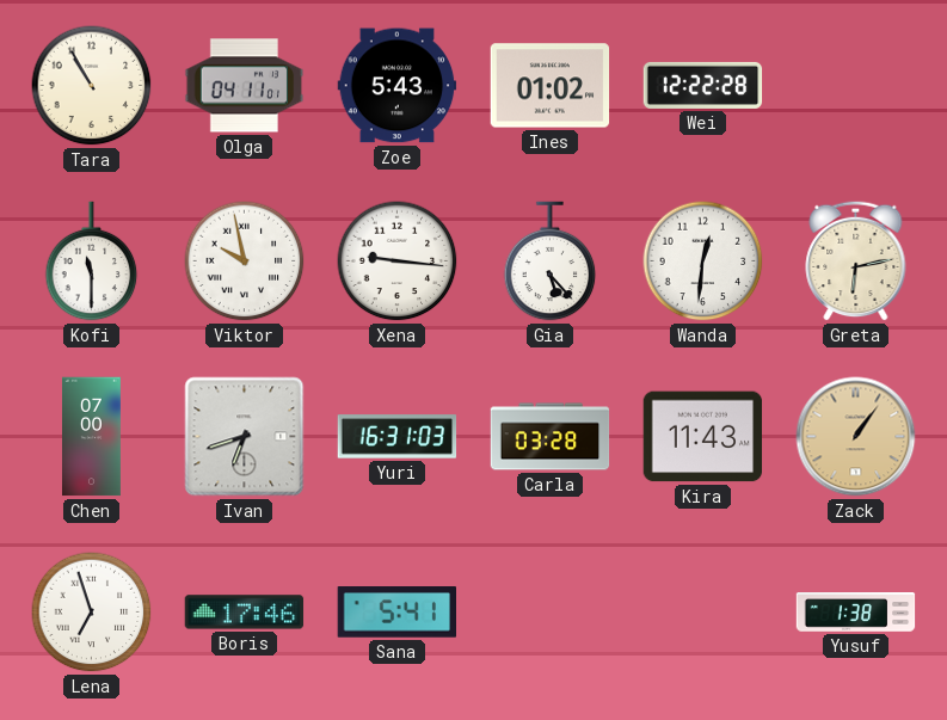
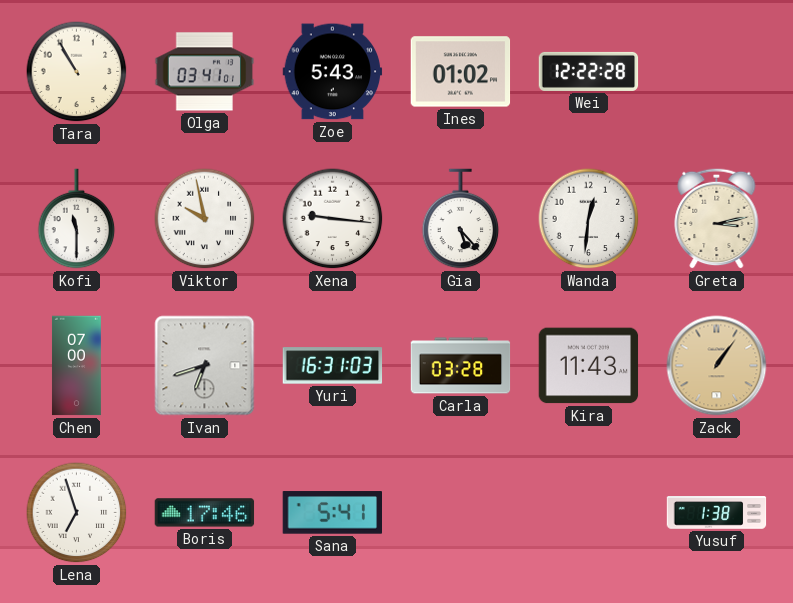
Olga: 04:11 -> 03:41
Greta: 6:13 -> 3:13
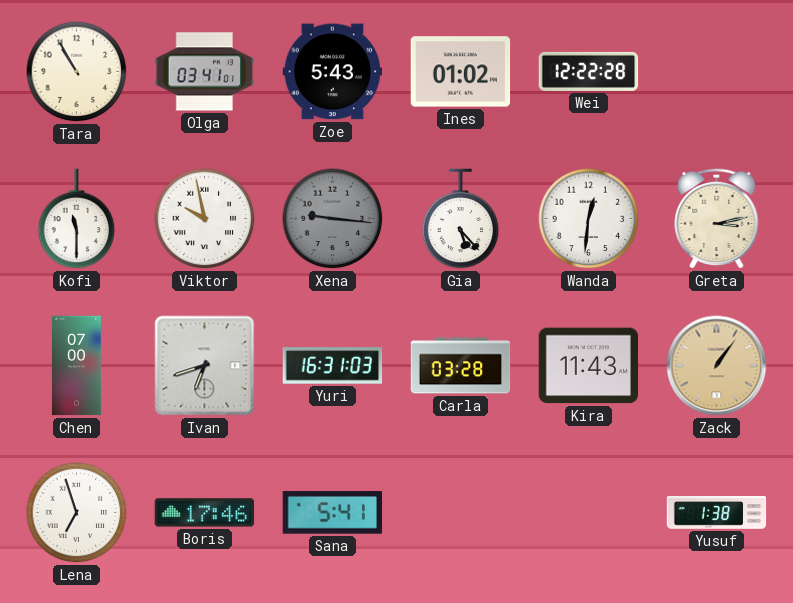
Xena dial: white -> grey
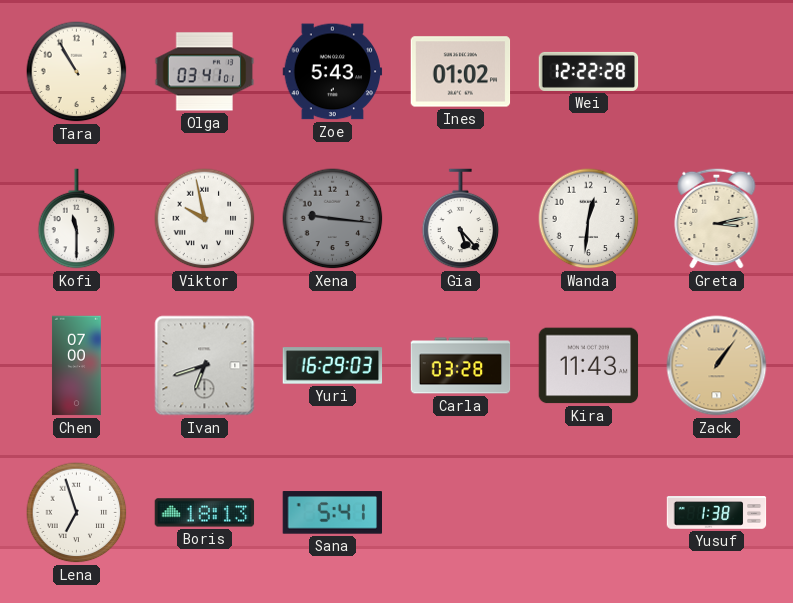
Yuri: 16:31 -> 16:29
Boris: 17:46 -> 18:13
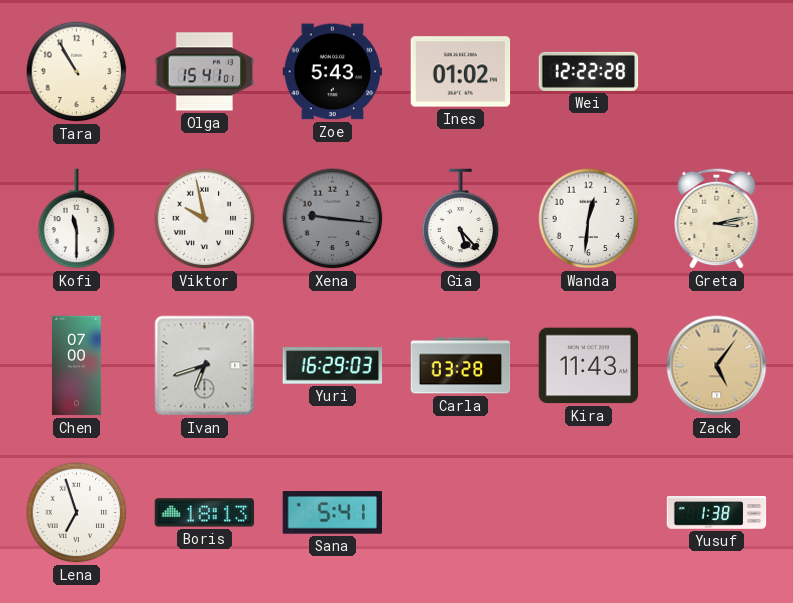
Olga: 03:41 -> 15:41
Zack: 1:06 -> 5:06
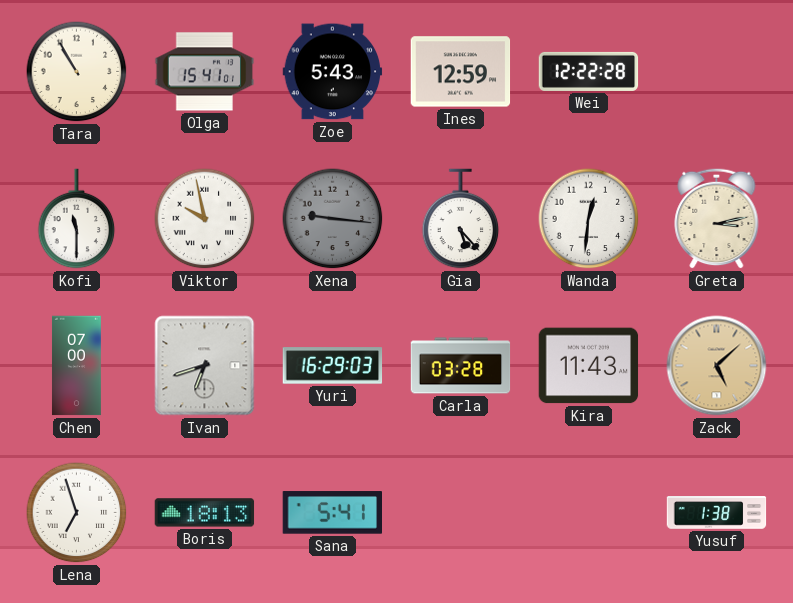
Ines: 01:02 -> 12:59
Zack: 5:06 -> 5:08
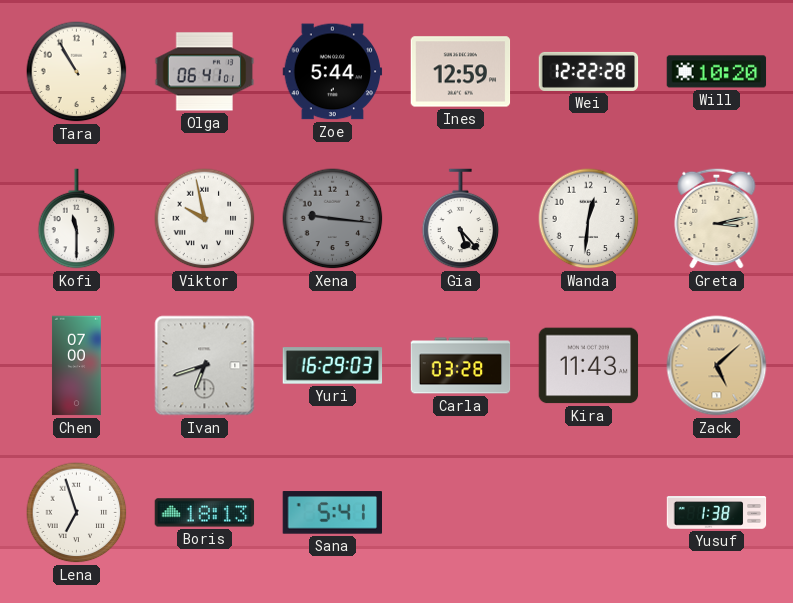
Olga: 15:41 -> 06:41
Zoe: 5:43 -> 5:44
Will: none -> 10:20
